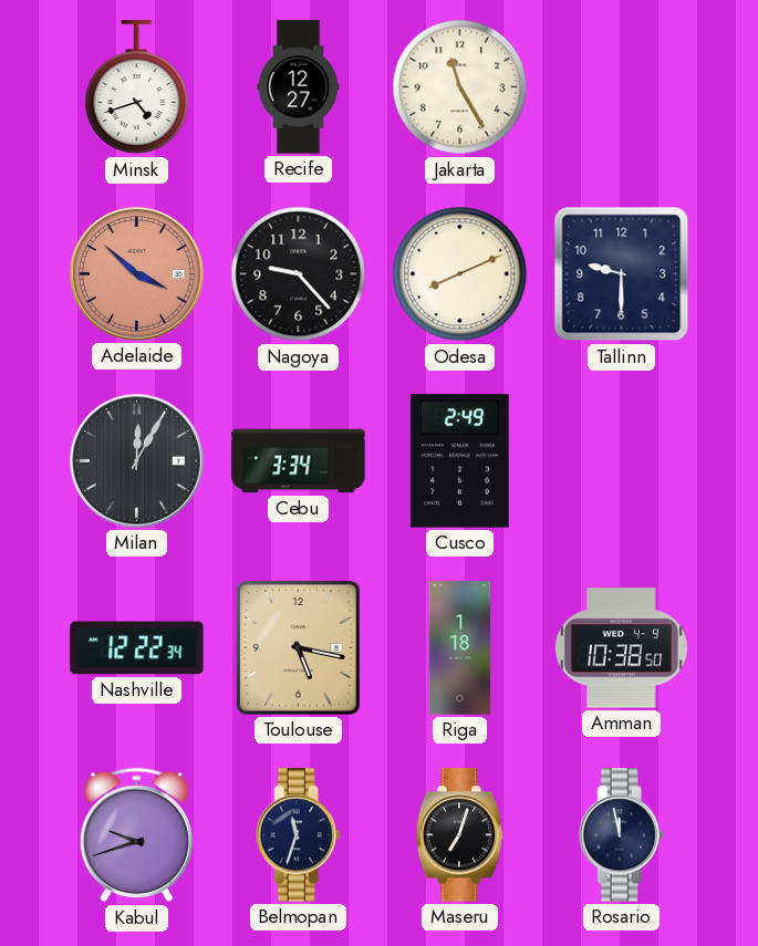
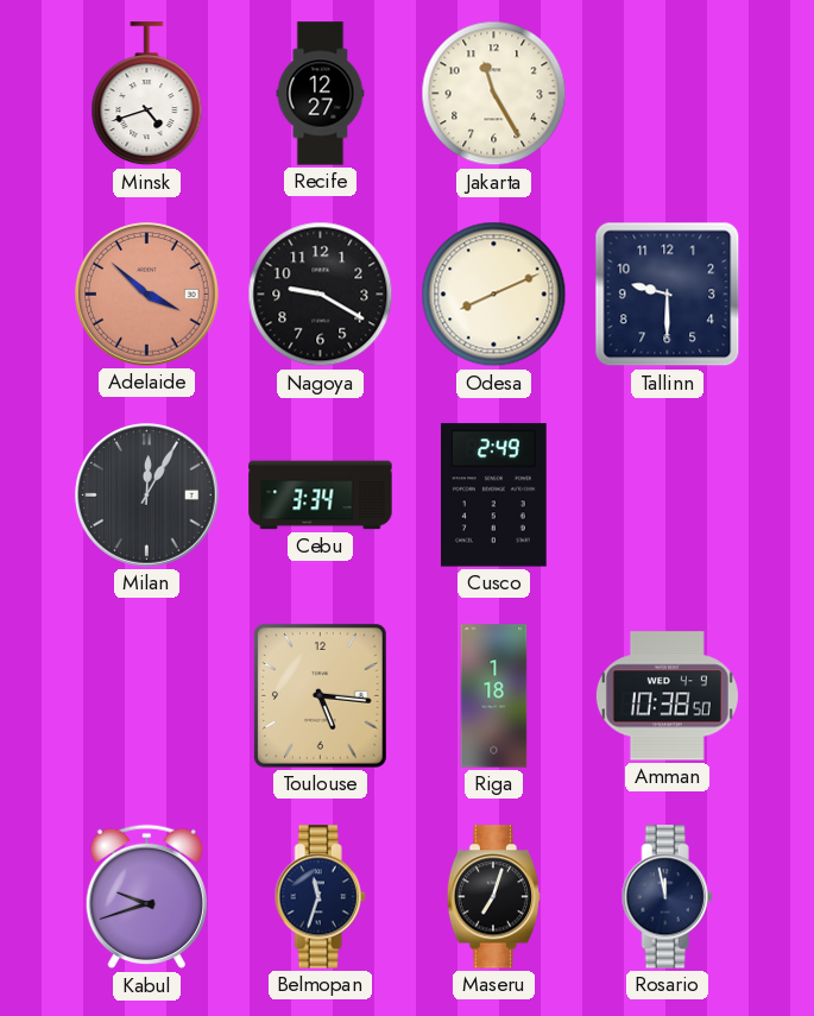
Nagoya: 9:23 -> 9:20
Nashville: 12:22 -> none
Toulouse: 5:17 -> 5:16
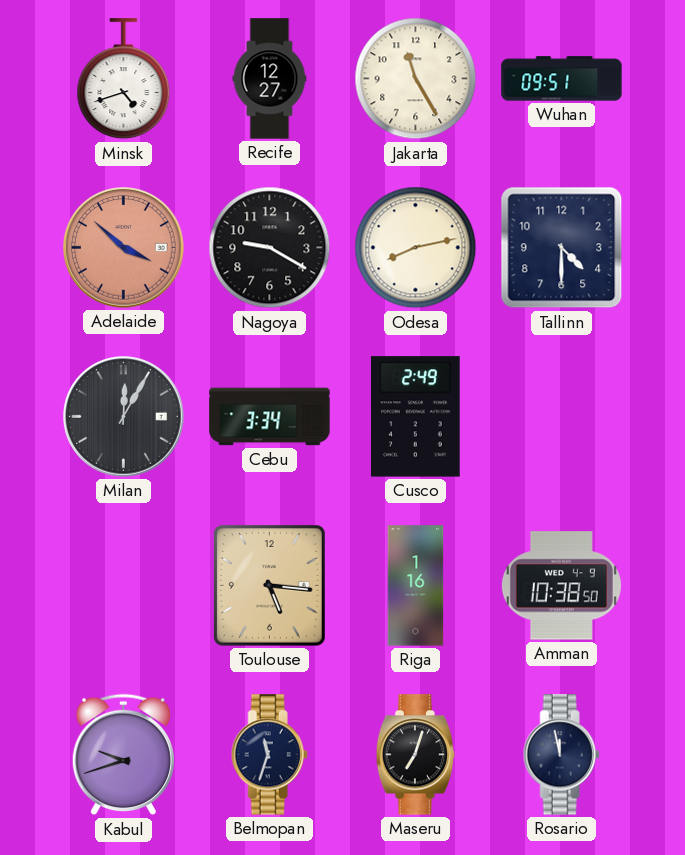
Wuhan: none -> 09:51
Odesa: 8:11 -> 8:13
Tallinn: 9:30 -> 4:30
Riga: 1:18 -> 1:16
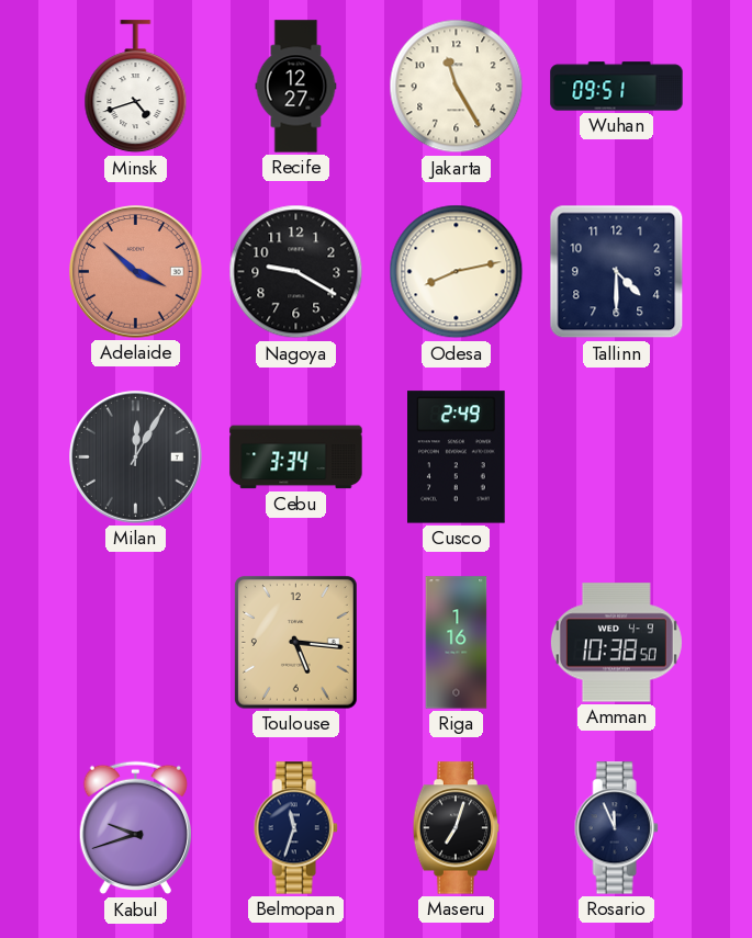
Rosario: 11:58 -> 11:56
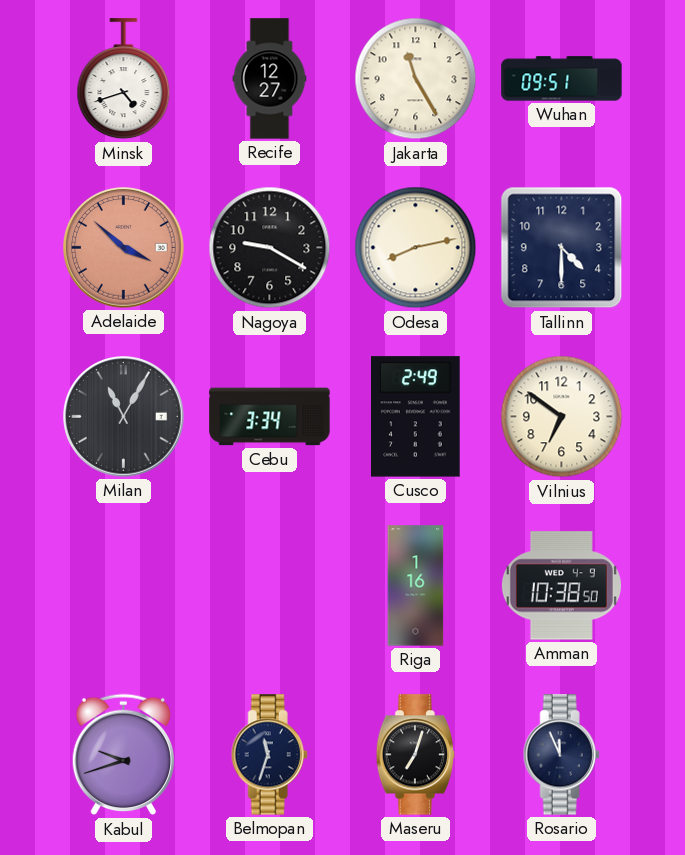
Milan: 12:05 -> 11:05
Vilnius: none -> 6:51
Toulouse: 5:16 -> none
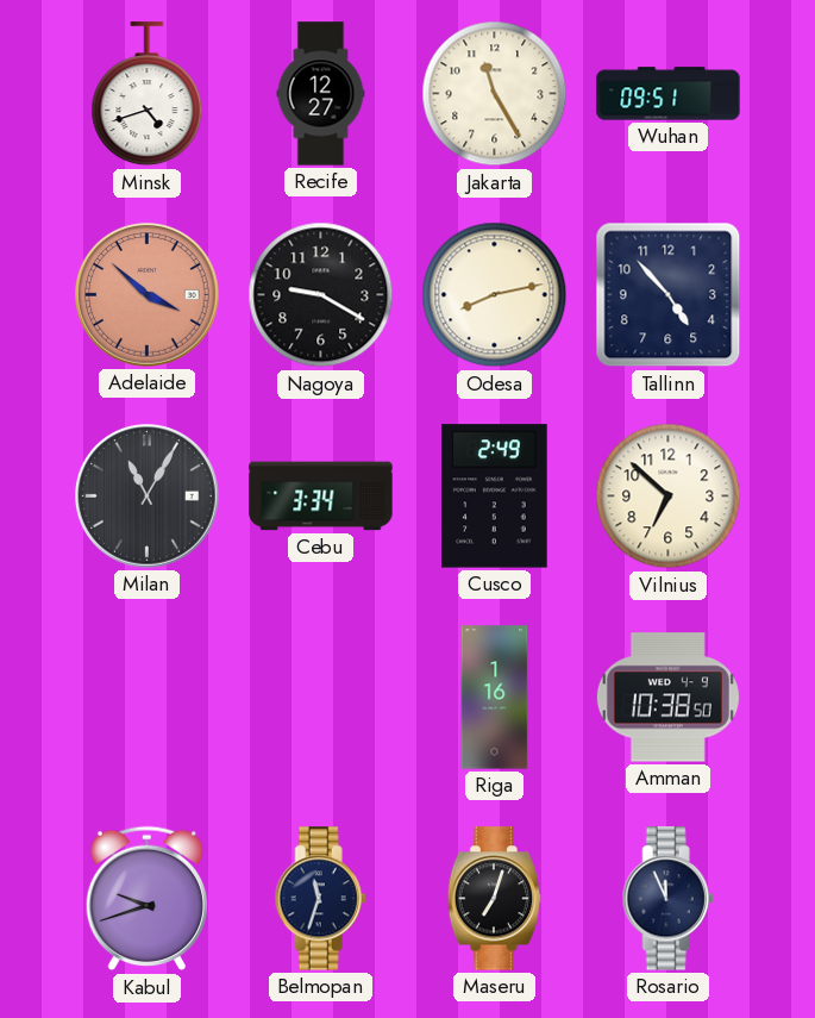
Tallinn: 4:30 -> 4:53
Vilnius: 6:51 -> 6:52
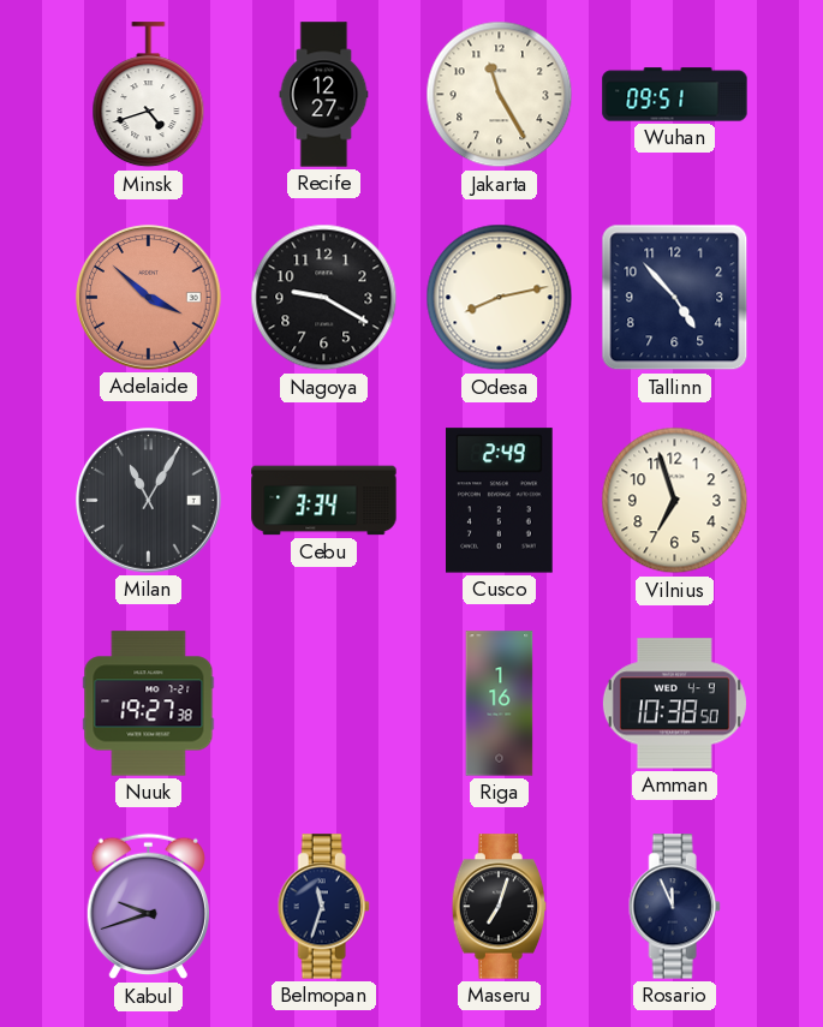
Vilnius: 6:52 -> 6:57
Nuuk: none -> 19:27
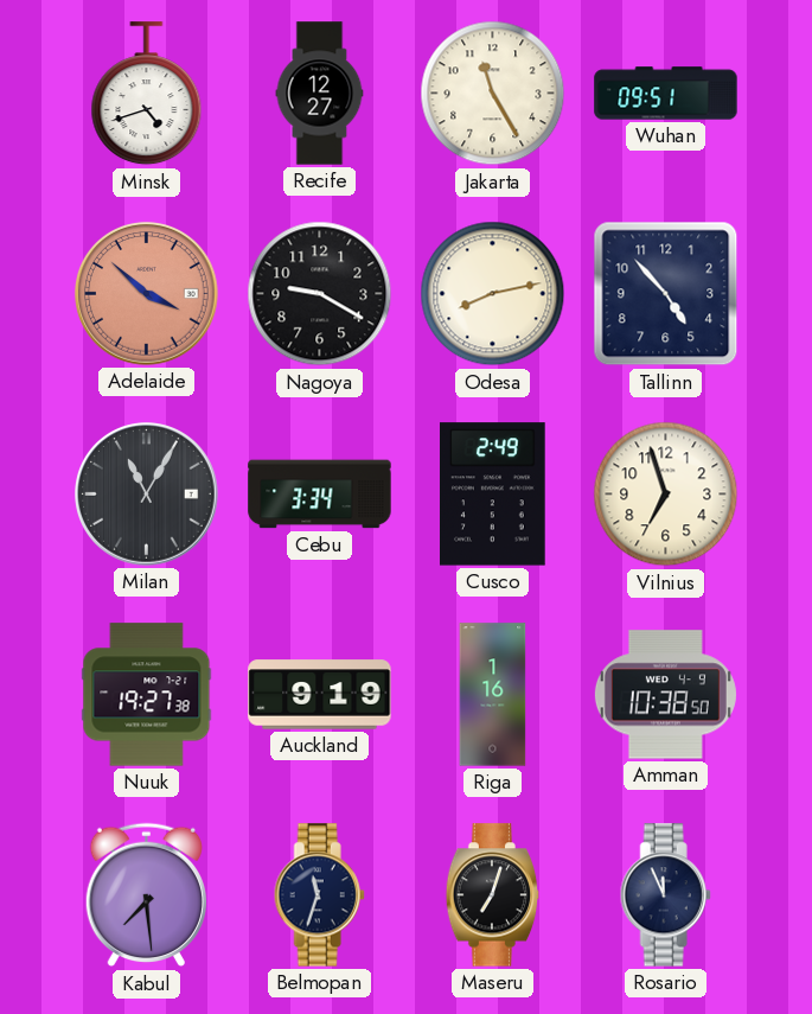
Auckland: none -> 9:19
Kabul: 9:42 -> 7:29
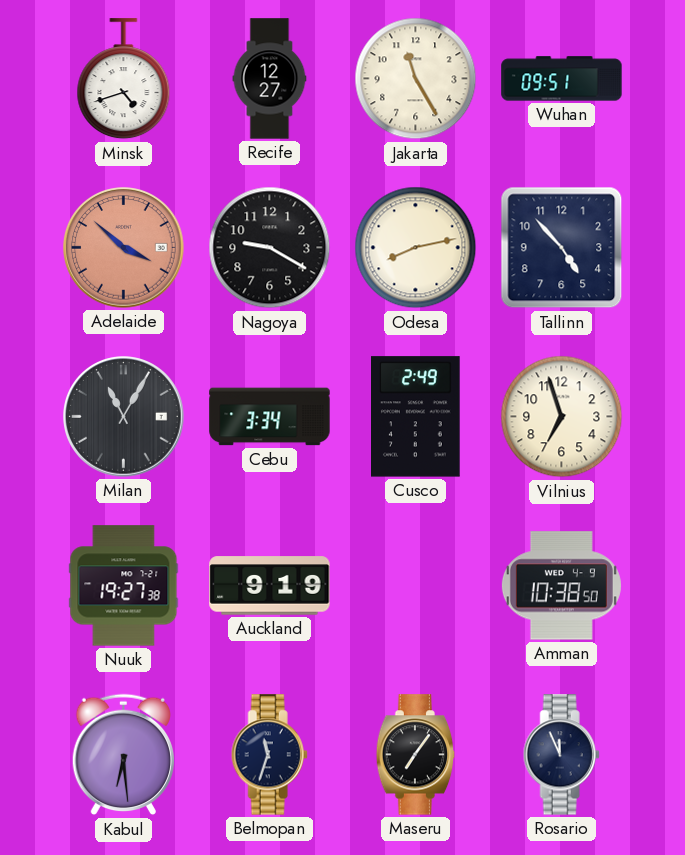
Riga: 1:16 -> none
Kabul: 7:29 -> 6:29
Maseru: 7:03 -> 7:06
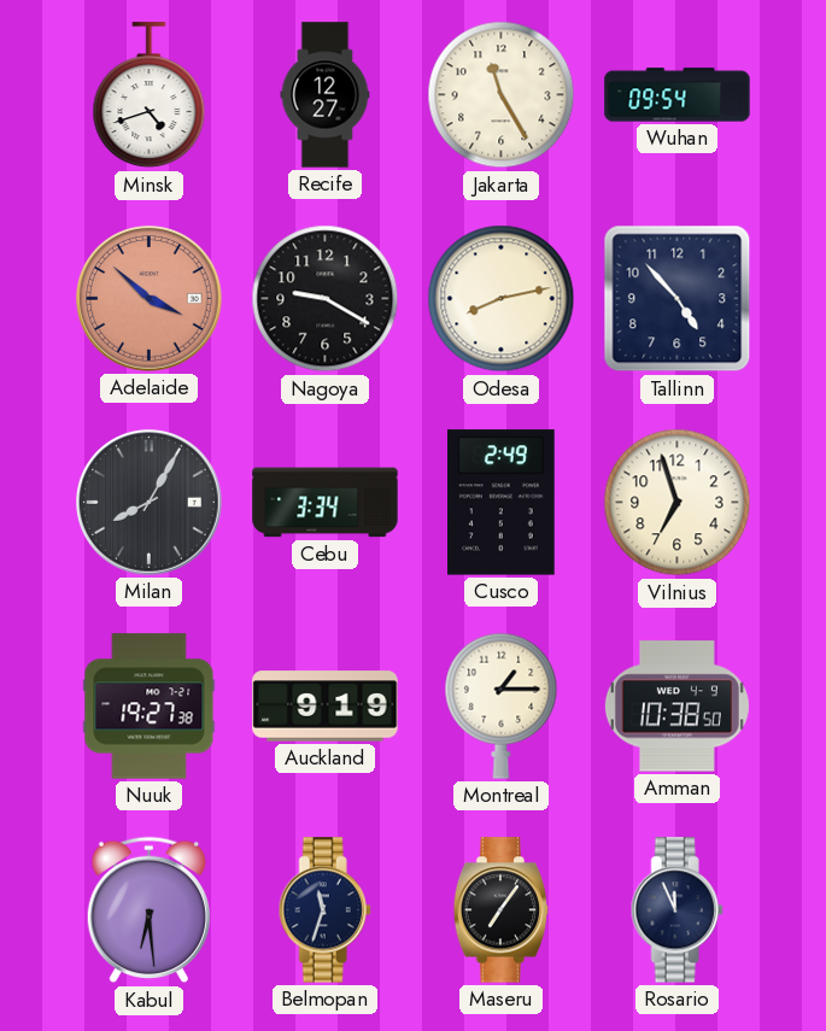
Wuhan: 09:51 -> 09:54
Milan: 11:05 -> 8:05
Montreal: none -> 1:15
